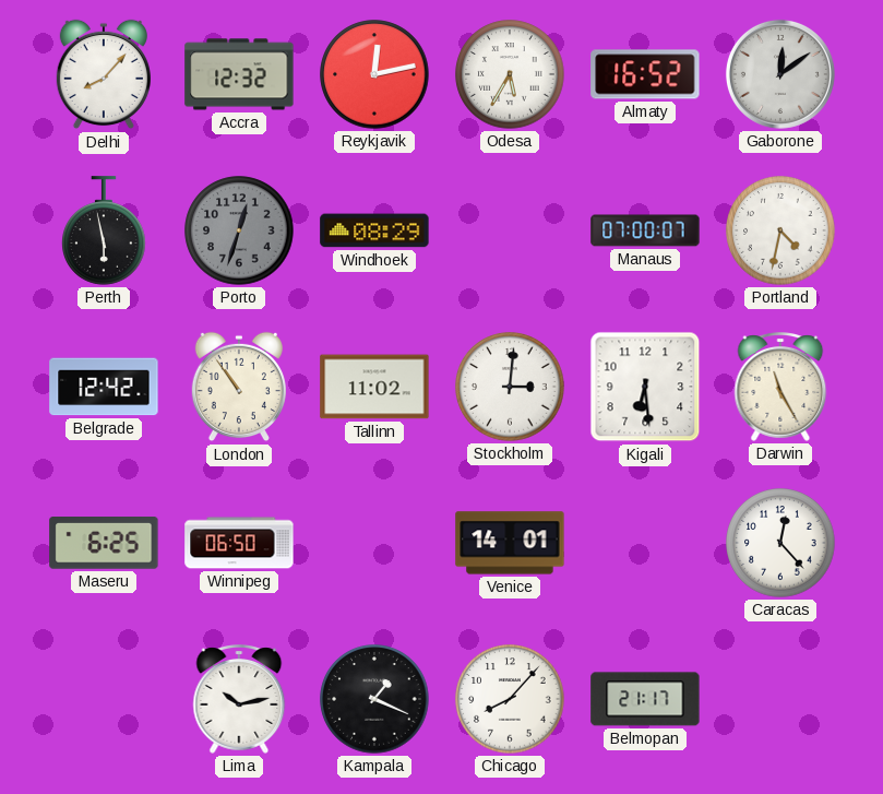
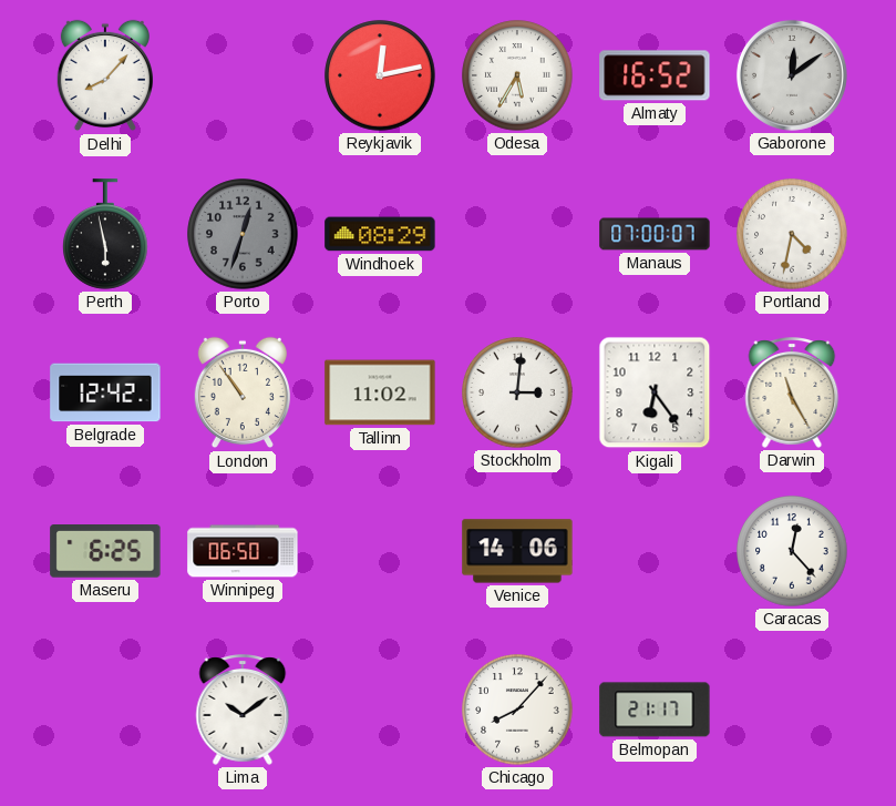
Accra: 12:32 -> none
Kigali: 6:29 -> 6:24
Venice: 14:01 -> 14:06
Lima: 10:13 -> 10:09
Kampala: 1:19 -> none
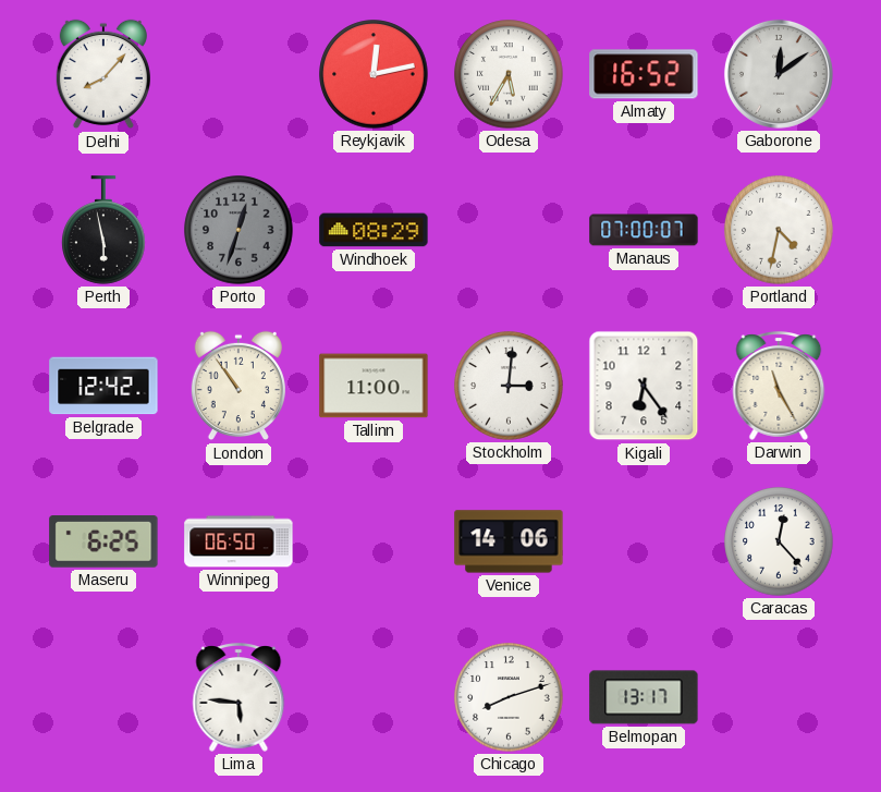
Tallinn: 11:02 -> 11:00
Lima: 10:09 -> 5:46
Chicago: 8:07 -> 8:12
Belmopan: 21:17 -> 13:17
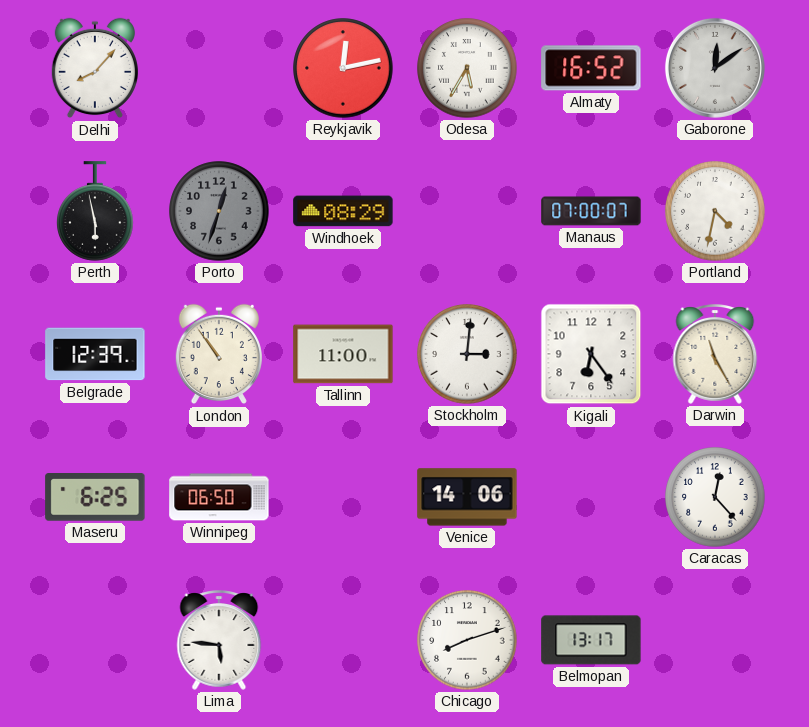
Belgrade: 12:42 -> 12:39
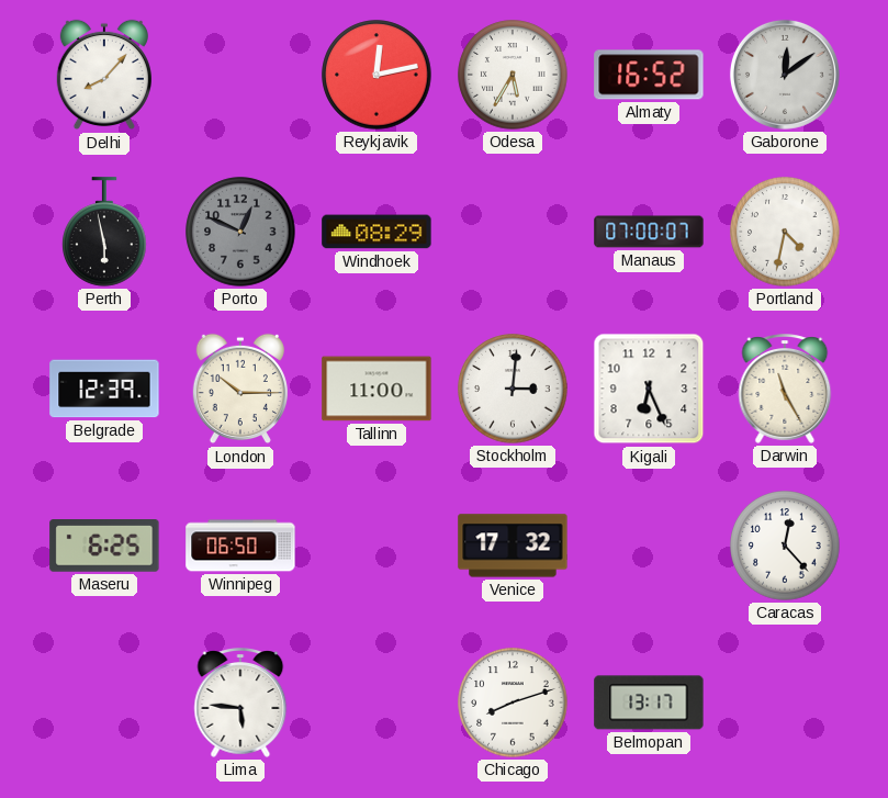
Porto: 12:33 -> 12:49
London: 10:54 -> 10:15
Kigali: 6:24 -> 6:26
Venice: 14:06 -> 17:32
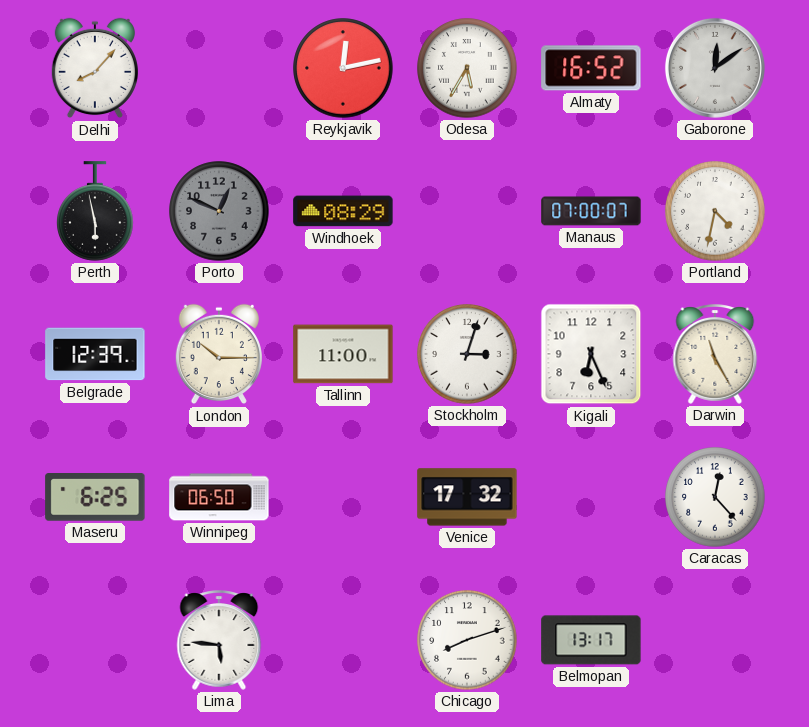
Stockholm: 3:01 -> 3:03
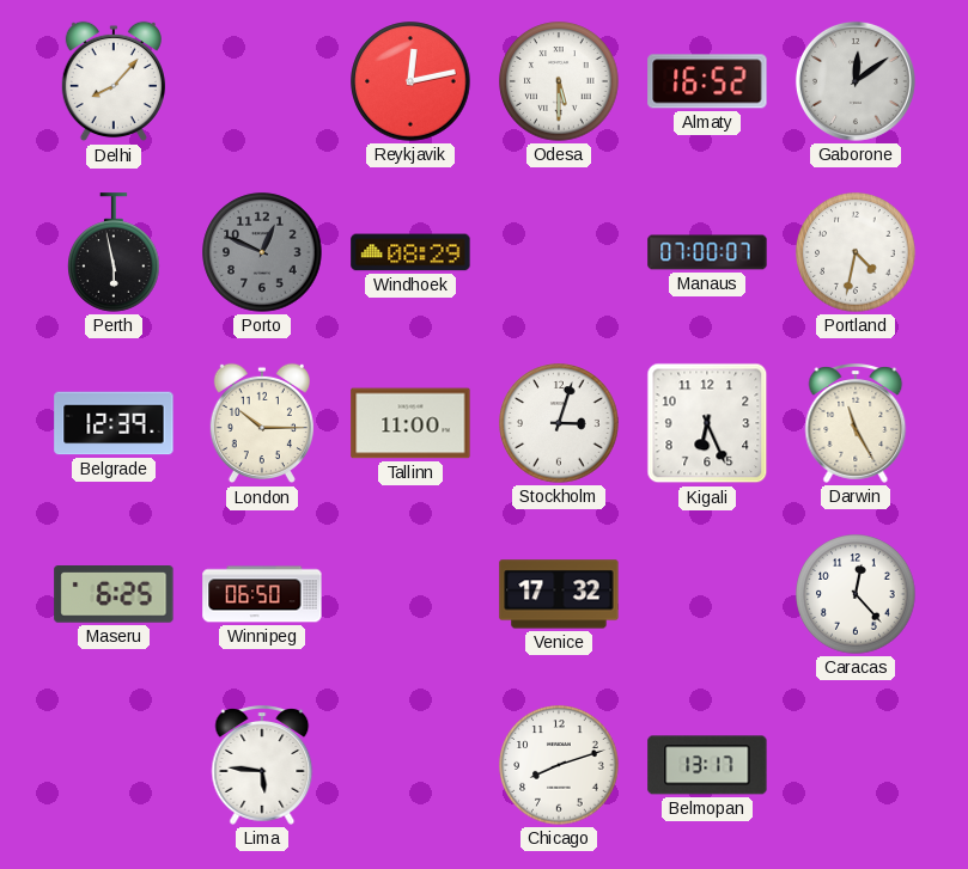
Odesa: 5:35 -> 5:30
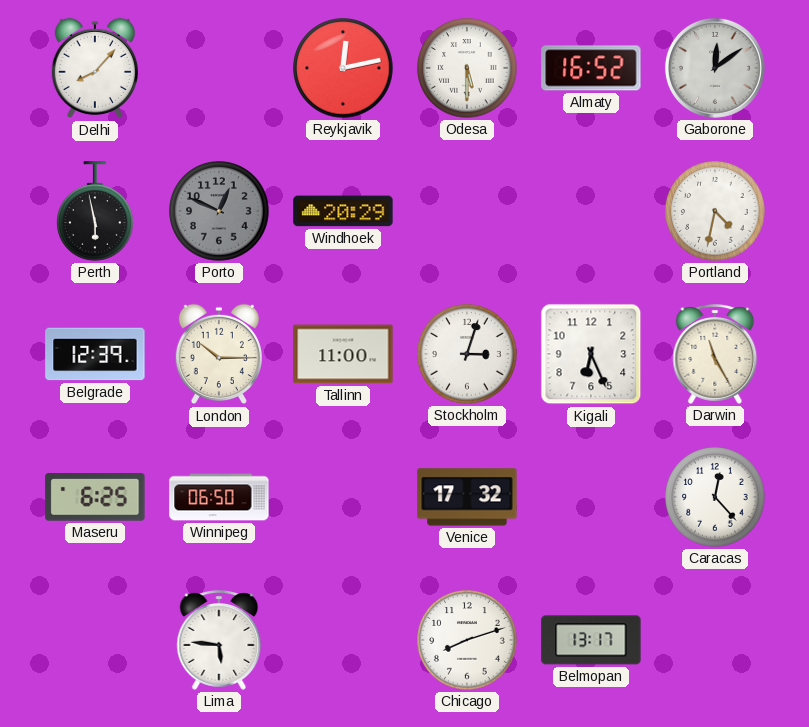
Windhoek: 08:29 -> 20:29
Manaus: 07:00 -> none
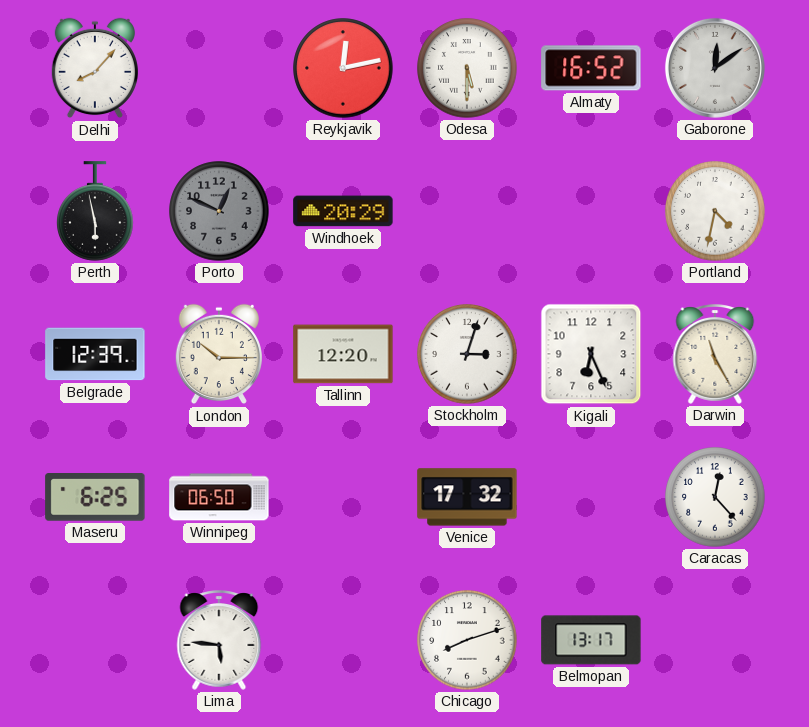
Tallinn: 11:00 -> 12:20
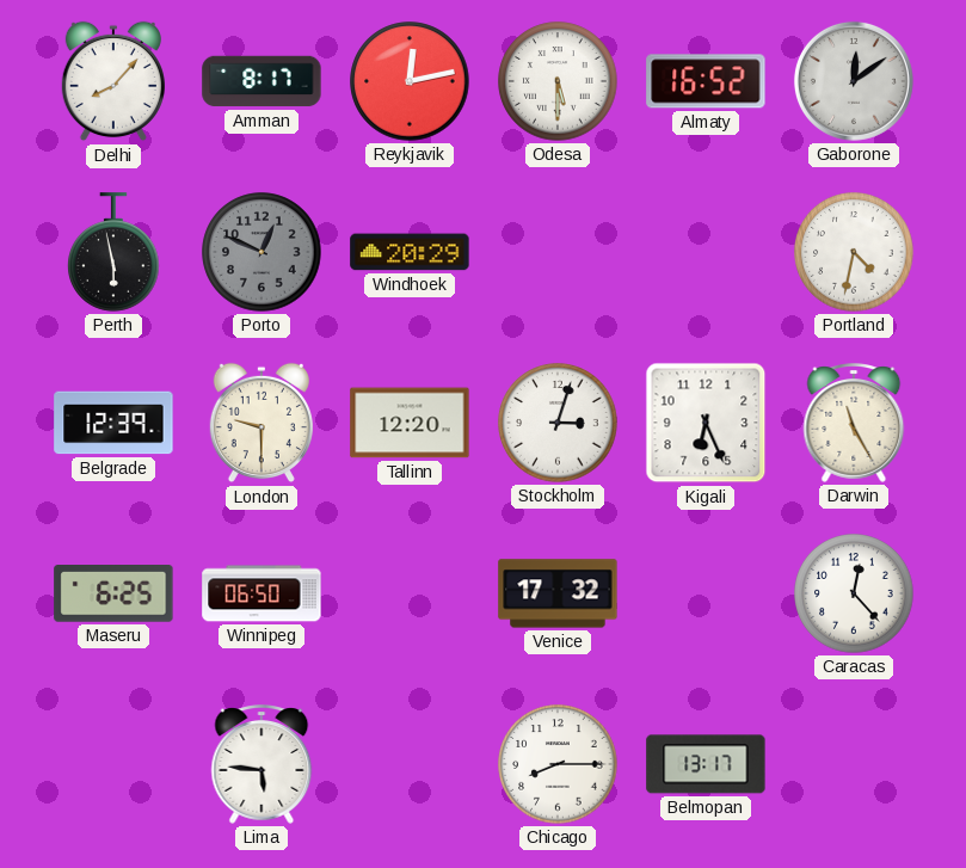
Amman: none -> 8:17
London: 10:15 -> 9:30
Chicago: 8:12 -> 8:15
